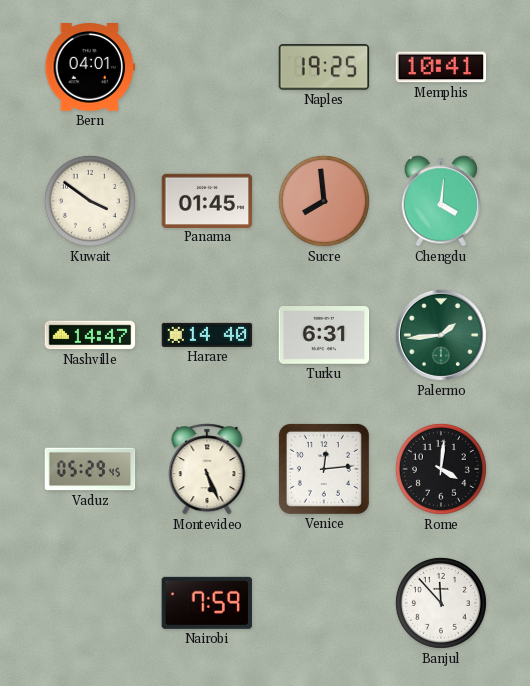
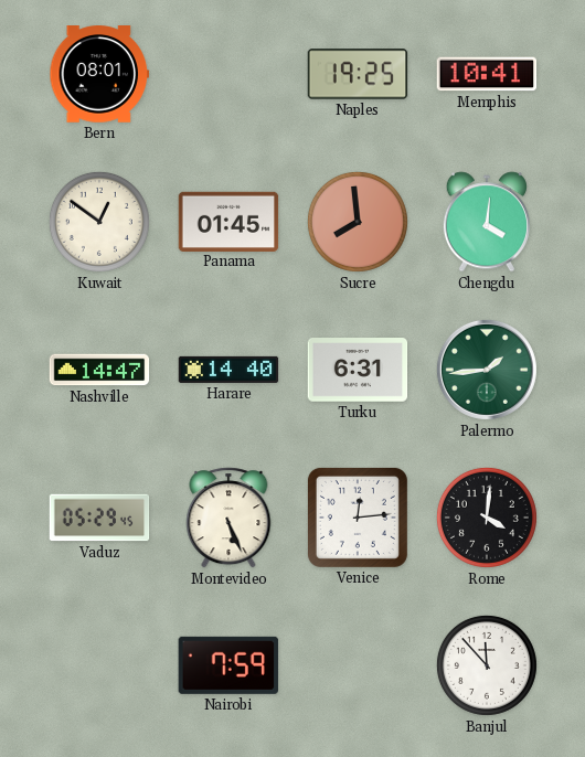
Bern: 04:01 -> 08:01
Kuwait: 3:51 -> 12:51
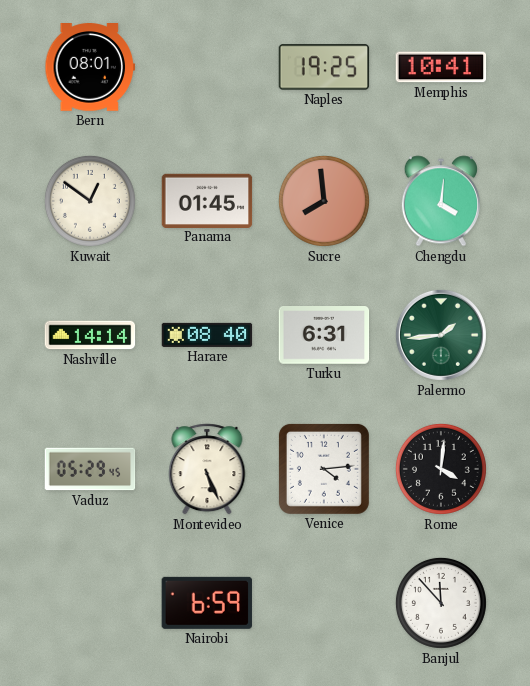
Nashville: 14:47 -> 14:14
Harare: 14:40 -> 08:40
Venice: 12:14 -> 4:14
Nairobi: 7:59 -> 6:59
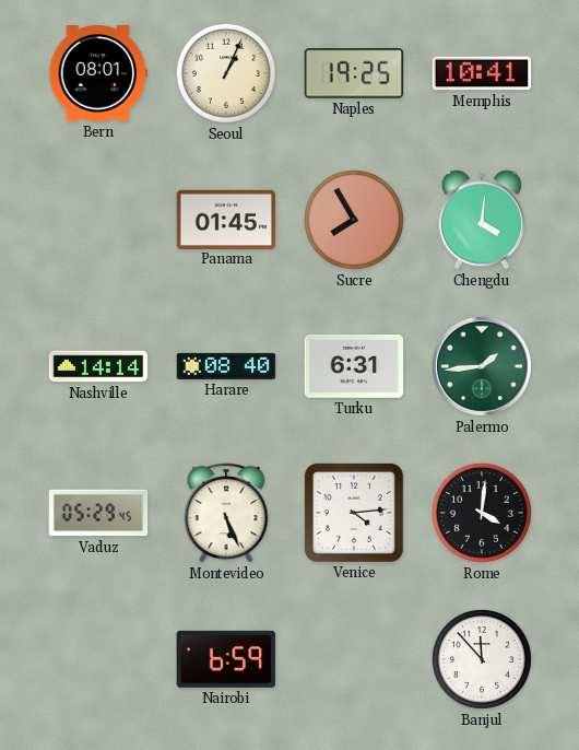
Seoul: none -> 1:04
Kuwait: 12:51 -> none
Sucre: 7:59 -> 7:55
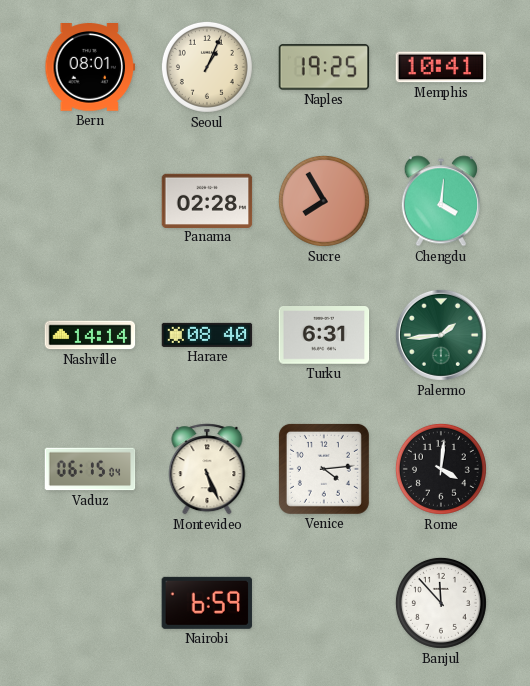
Panama: 01:45 -> 02:28
Vaduz: 05:29 -> 06:15
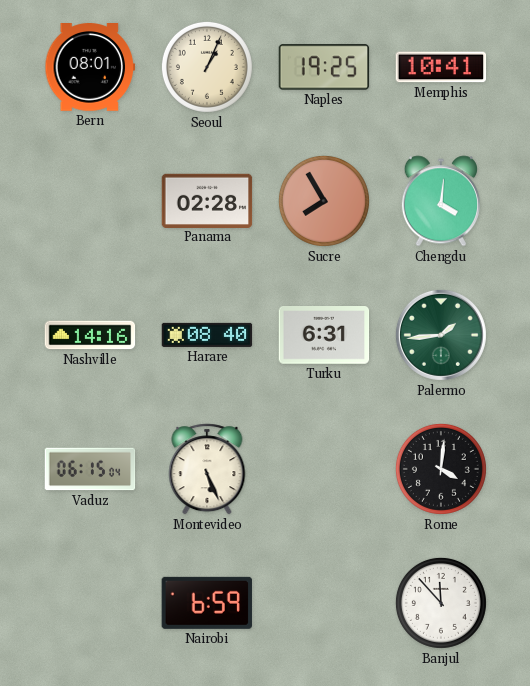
Nashville: 14:14 -> 14:16
Venice: 4:14 -> none
